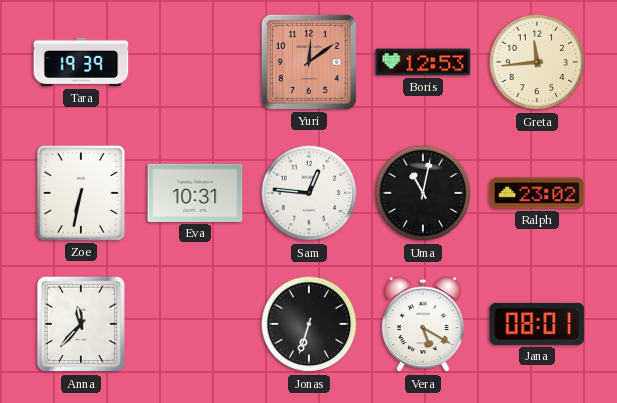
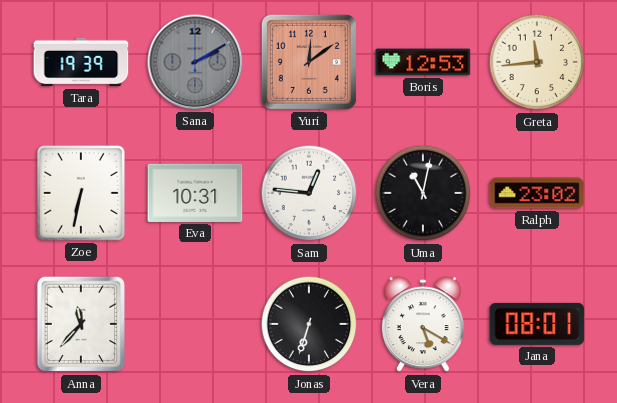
Sana: none -> 2:10
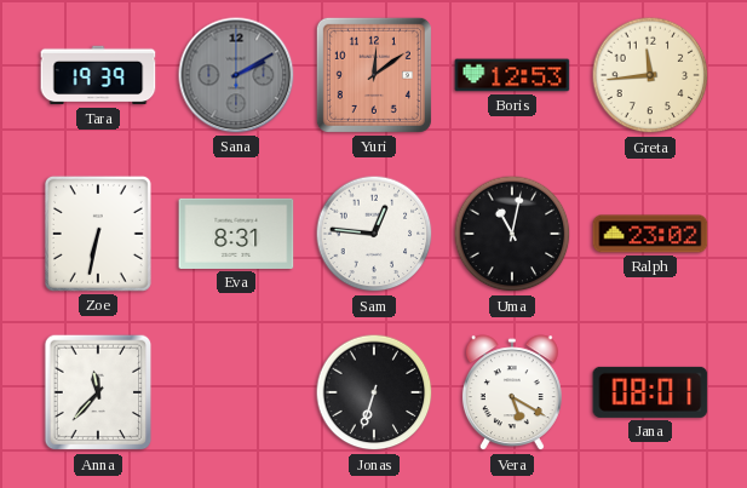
Eva: 10:31 -> 8:31
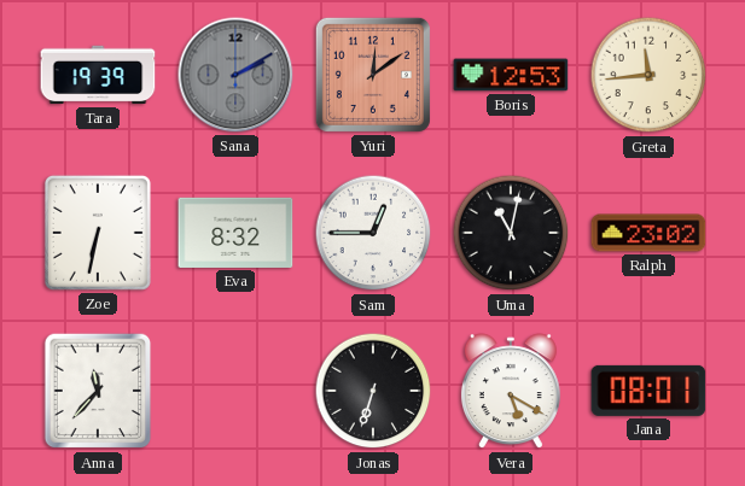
Eva: 8:31 -> 8:32
Sam: 12:46 -> 12:45
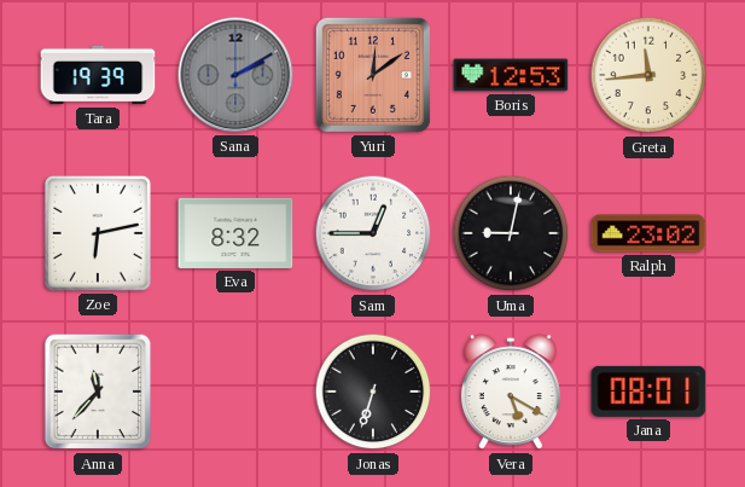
Zoe: 6:32 -> 6:13
Uma: 11:02 -> 9:02
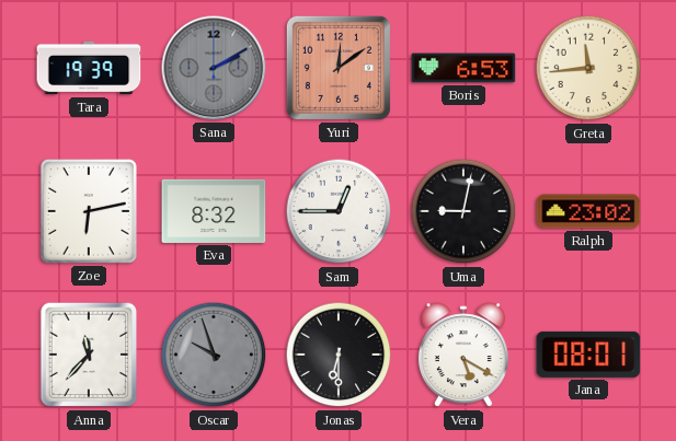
Boris: 12:53 -> 6:53
Oscar: none -> 9:57
Jonas: 6:33 -> 6:30
